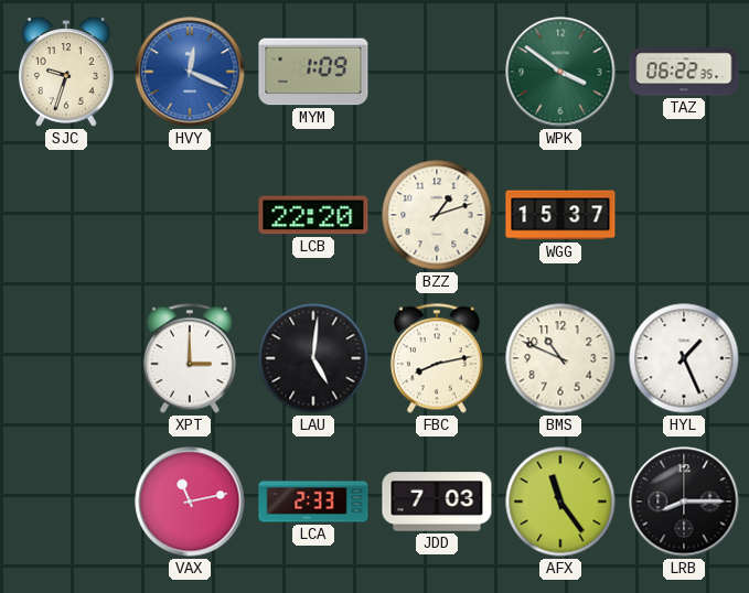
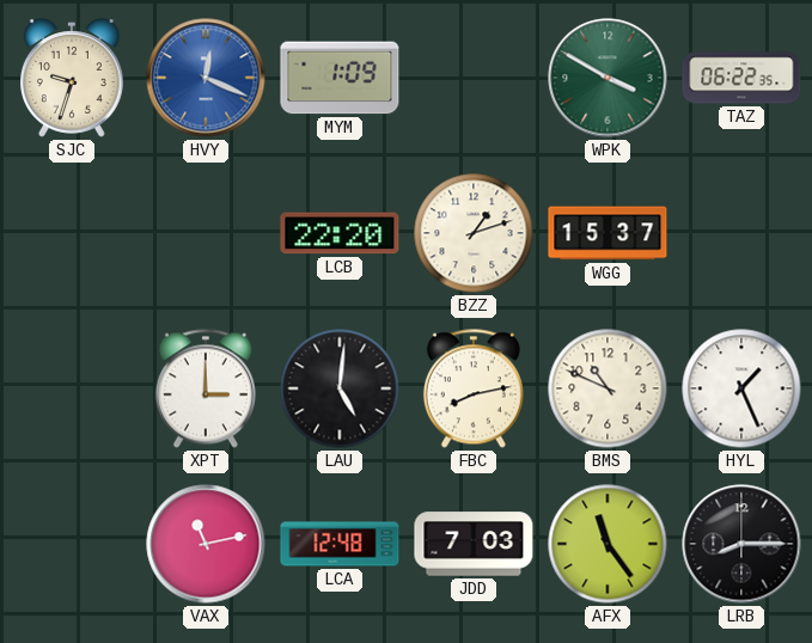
WPK: 3:51 -> 3:50
LCA: 2:33 -> 12:48
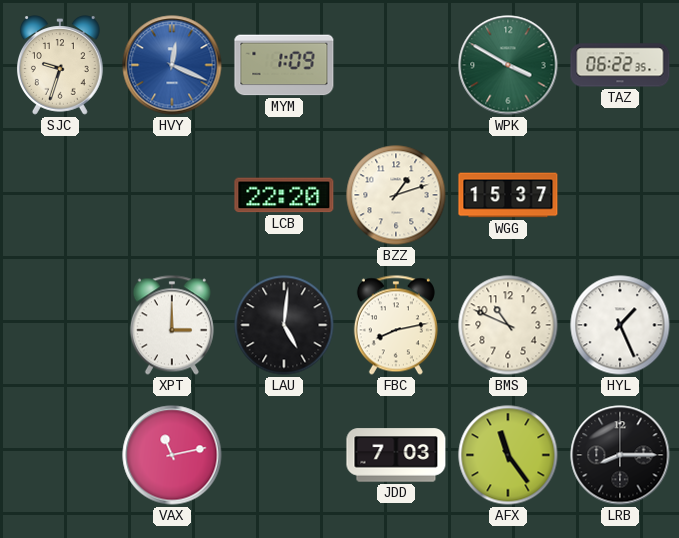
LCA: 12:48 -> none
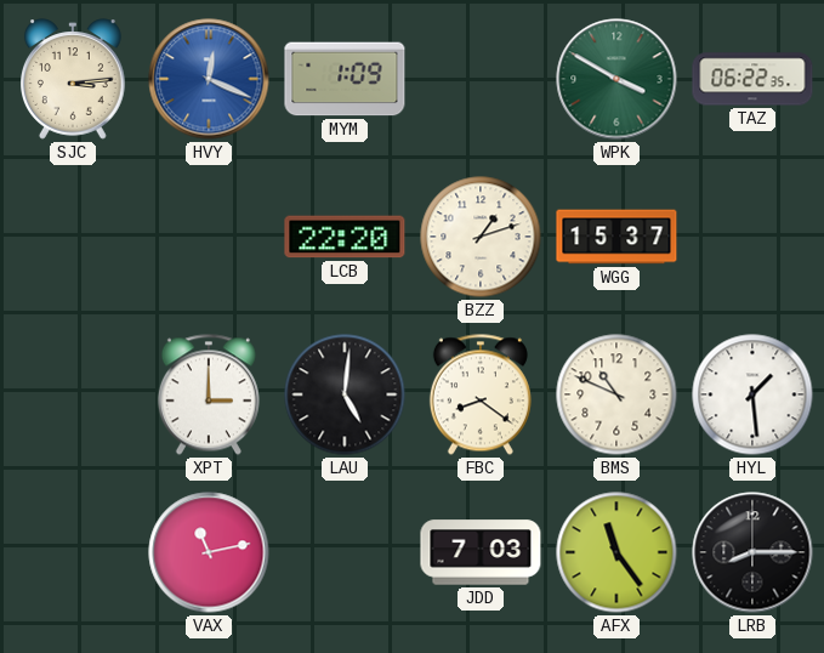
SJC: 9:33 -> 3:14
FBC: 8:13 -> 8:21
HYL: 1:26 -> 1:29
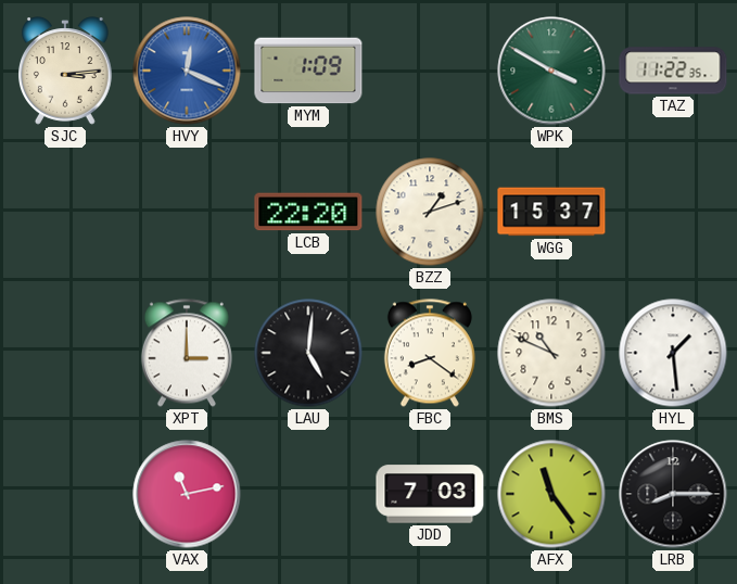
TAZ: 06:22 -> 11:22
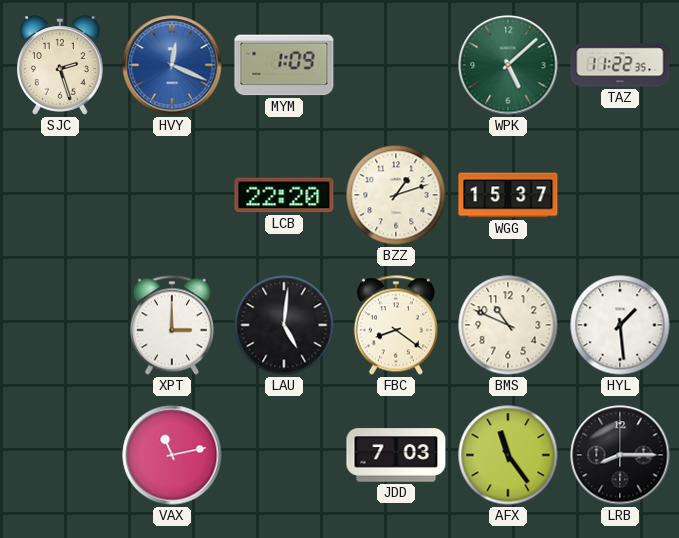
SJC: 3:14 -> 2:27
WPK: 3:50 -> 5:08
